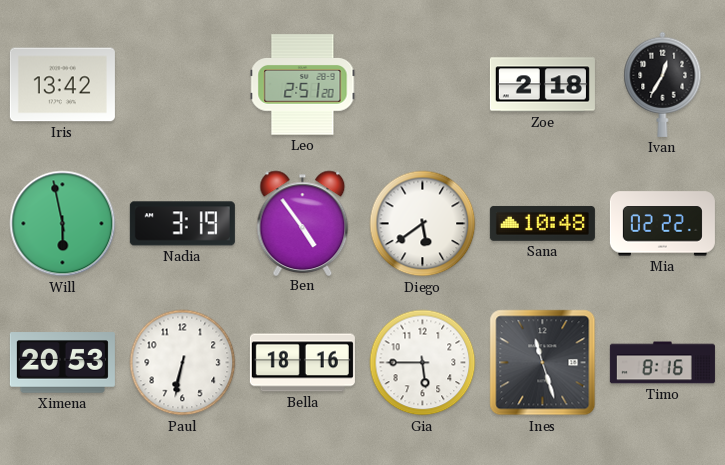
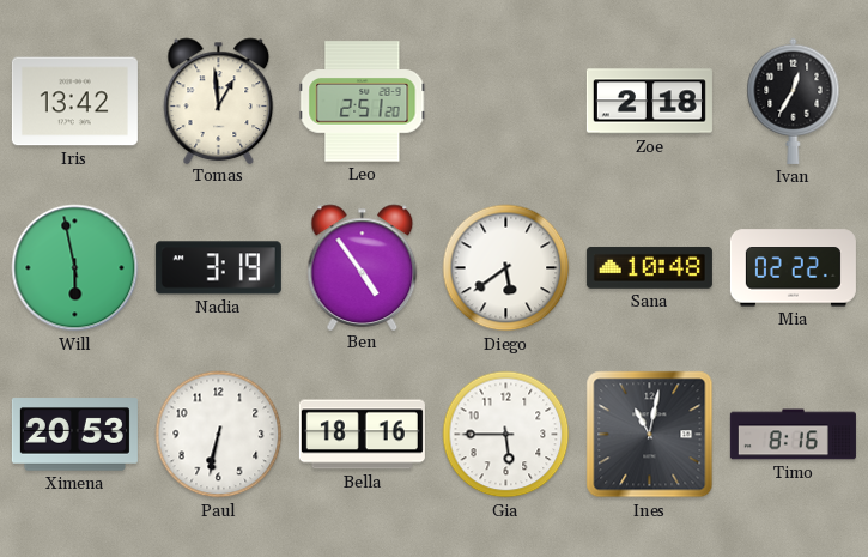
Tomas: none -> 12:59
Ines: 11:27 -> 11:02
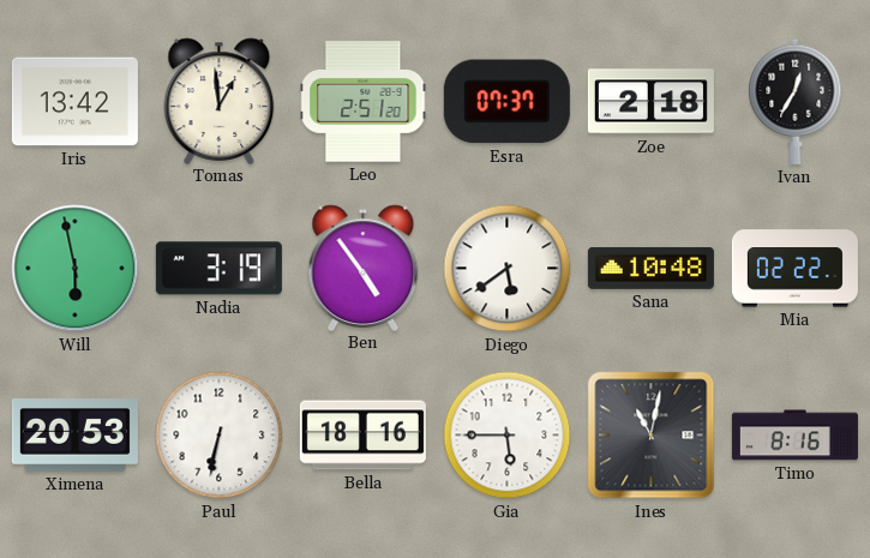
Esra: none -> 07:37
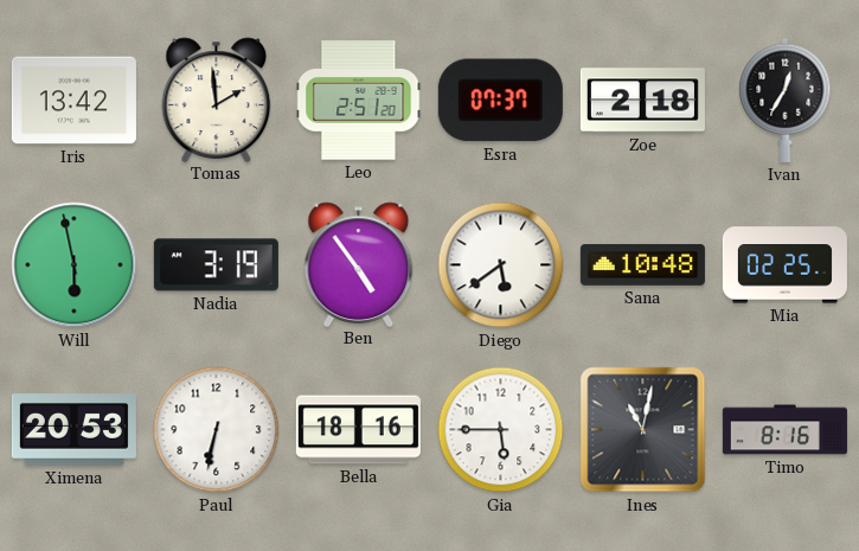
Tomas: 12:59 -> 1:59
Mia: 02:22 -> 02:25
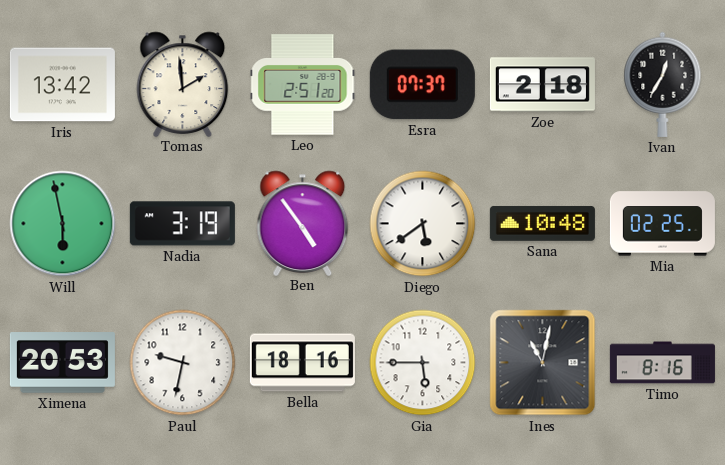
Paul: 6:32 -> 9:32
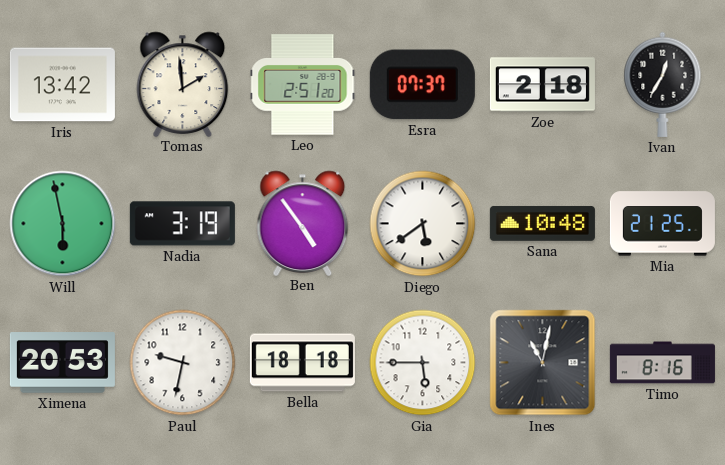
Mia: 02:25 -> 21:25
Bella: 18:16 -> 18:18
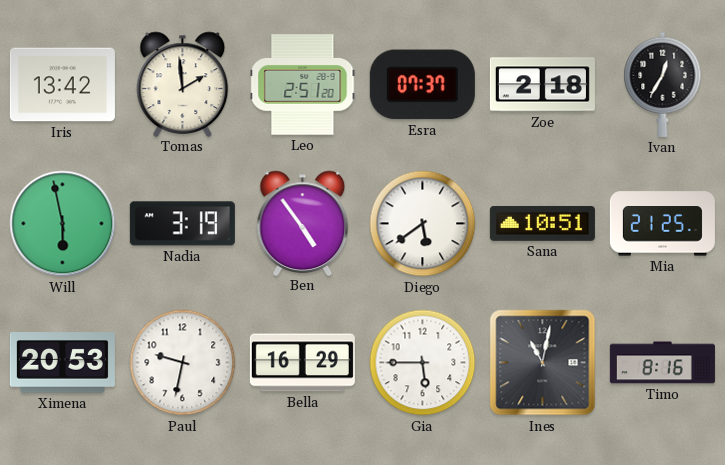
Sana: 10:48 -> 10:51
Bella: 18:18 -> 16:29
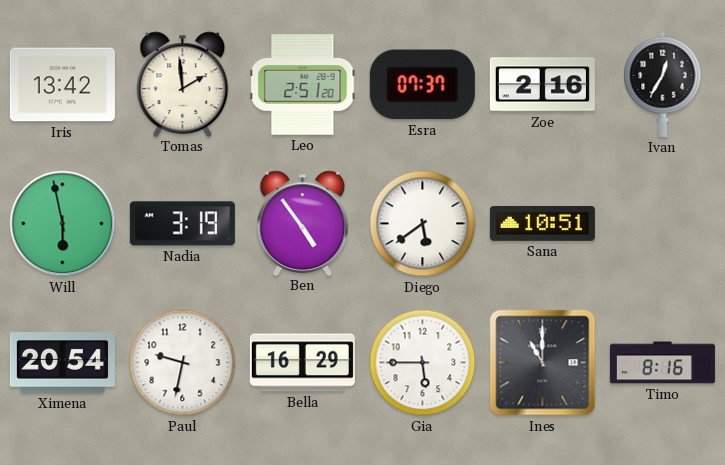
Zoe: 2:18 -> 2:16
Mia: 21:25 -> none
Ximena: 20:53 -> 20:54
Ines: 11:02 -> 11:00
